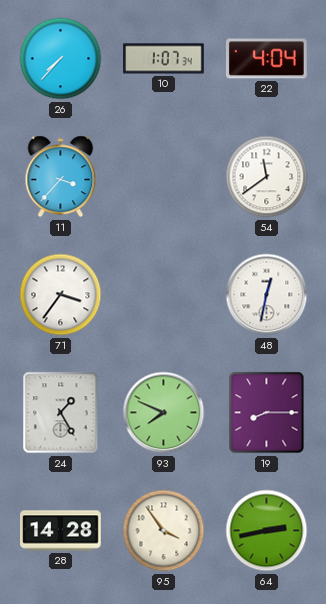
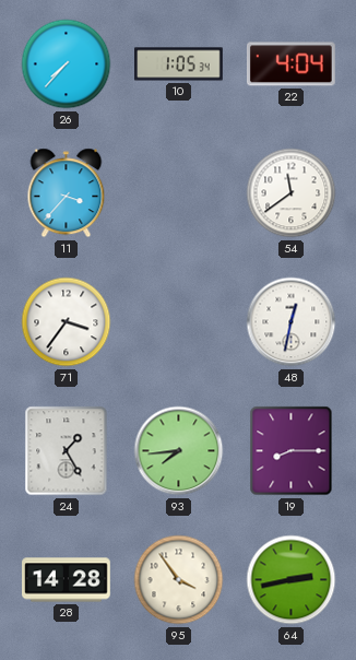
10: 1:07 -> 1:05
93: 7:49 -> 7:44
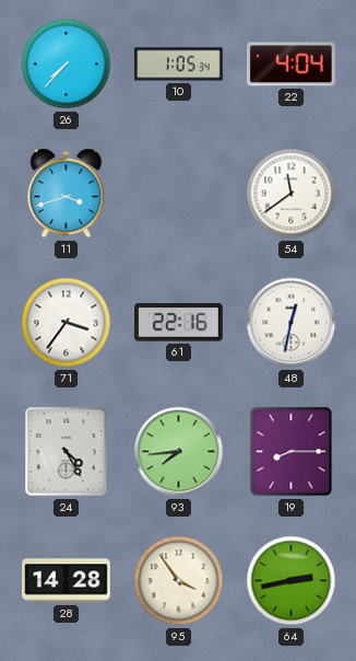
11: 3:37 -> 3:42
61: none -> 22:16
24: 1:25 -> 4:25
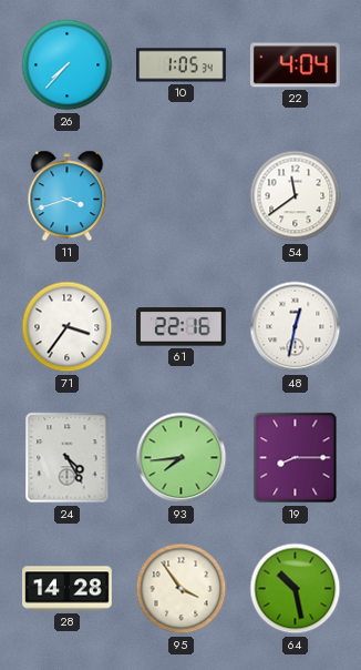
64: 2:43 -> 10:28
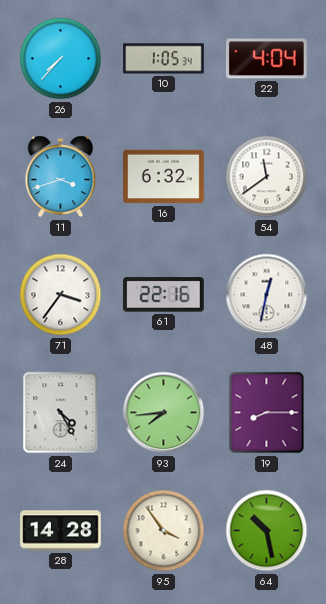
16: none -> 6:32
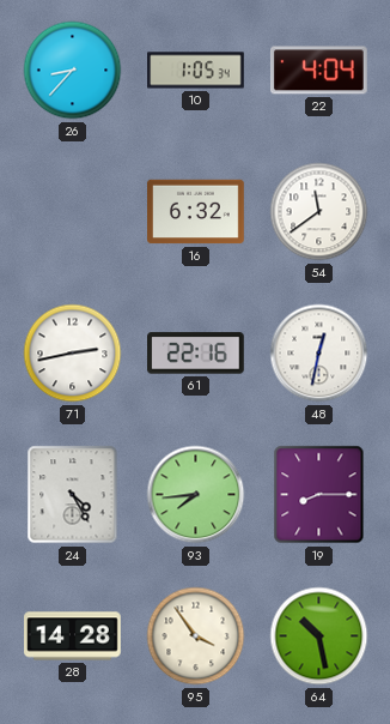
26: 7:37 -> 8:37
11: 3:42 -> none
71: 3:36 -> 2:43
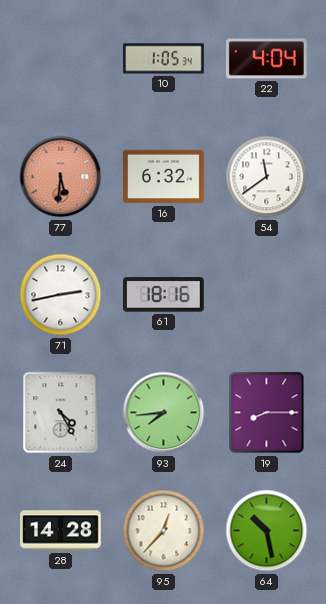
26: 8:37 -> none
77: none -> 5:31
61: 22:16 -> 18:16
48: 12:32 -> none
95: 3:54 -> 12:37
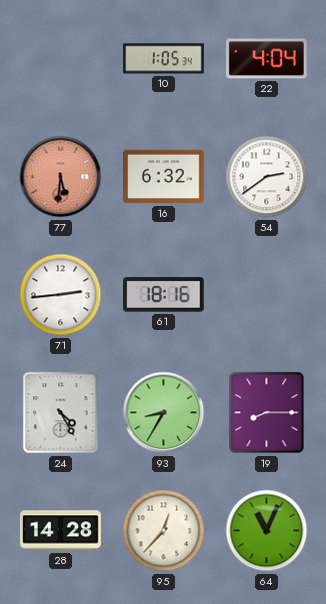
54: 11:39 -> 2:39
71: 2:43 -> 2:44
93: 7:44 -> 8:35
64: 10:28 -> 11:04
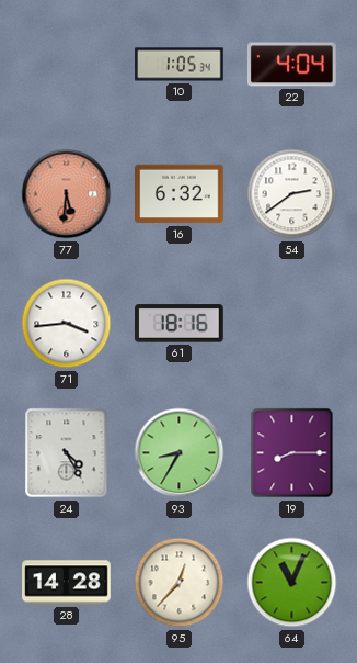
71: 2:44 -> 3:44
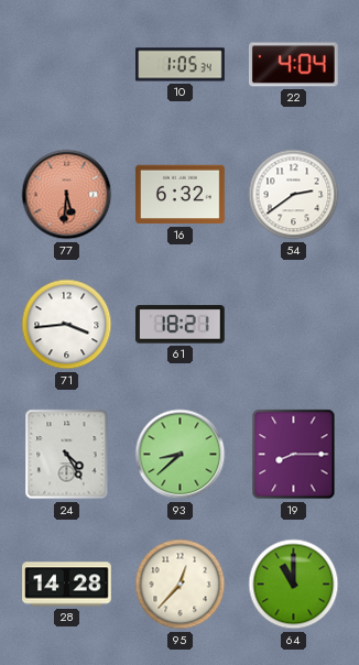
61: 18:16 -> 18:21
93: 8:35 -> 8:38
64: 11:04 -> 11:00
